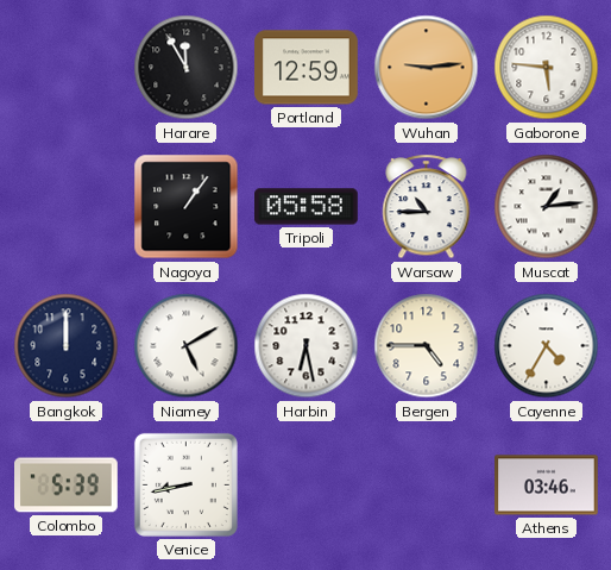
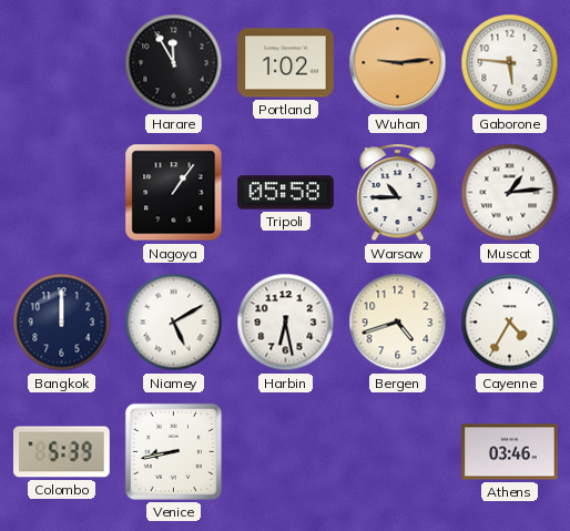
Portland: 12:59 -> 1:02
Bergen: 4:45 -> 4:42
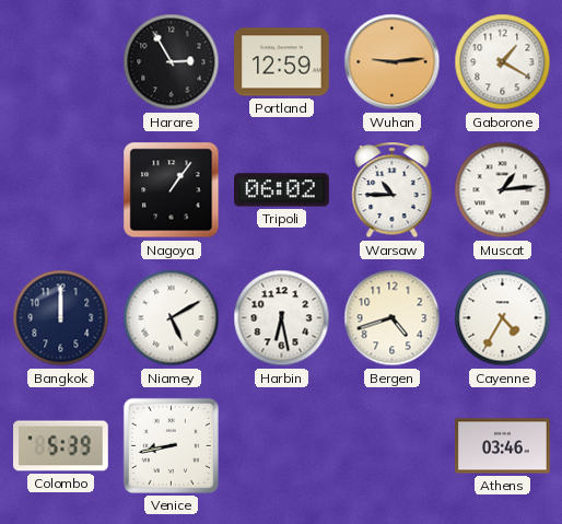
Harare: 11:55 -> 2:55
Portland: 1:02 -> 12:59
Gaborone: 5:46 -> 1:20
Tripoli: 05:58 -> 06:02
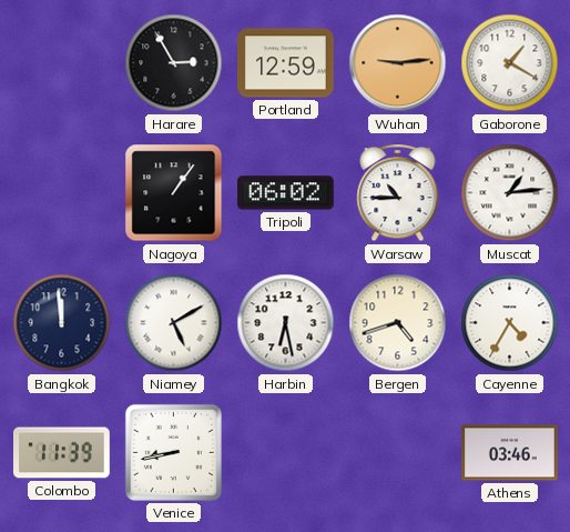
Bangkok: 12:00 -> 11:59
Colombo: 5:39 -> 11:39
